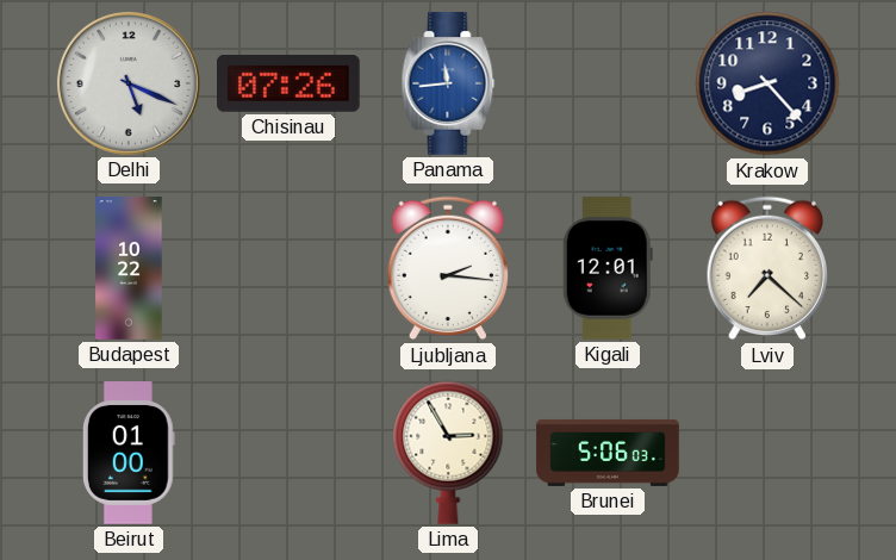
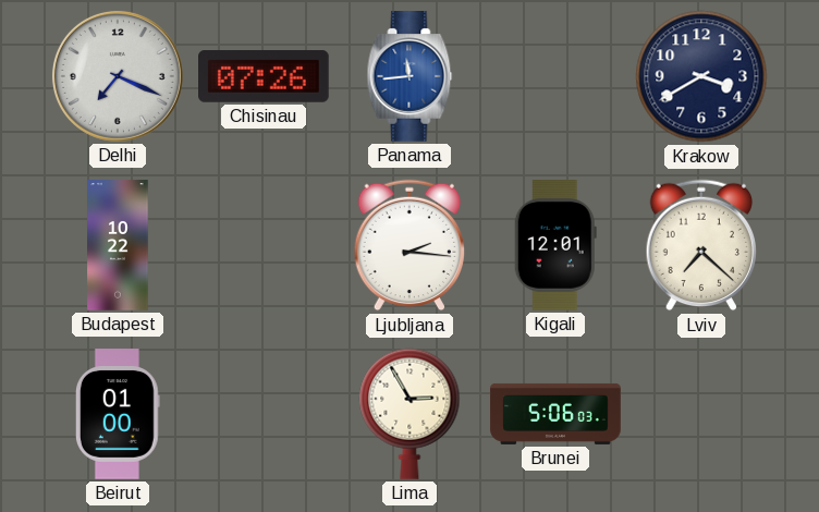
Delhi: 5:19 -> 7:19
Krakow: 8:23 -> 3:40
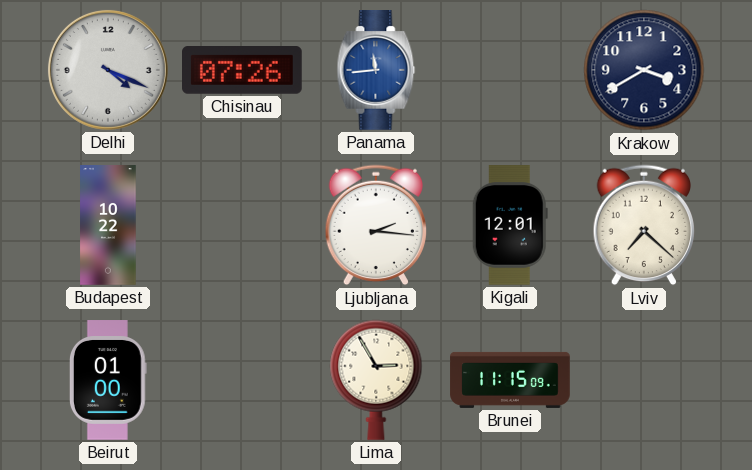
Delhi: 7:19 -> 4:19
Brunei: 5:06 -> 11:15
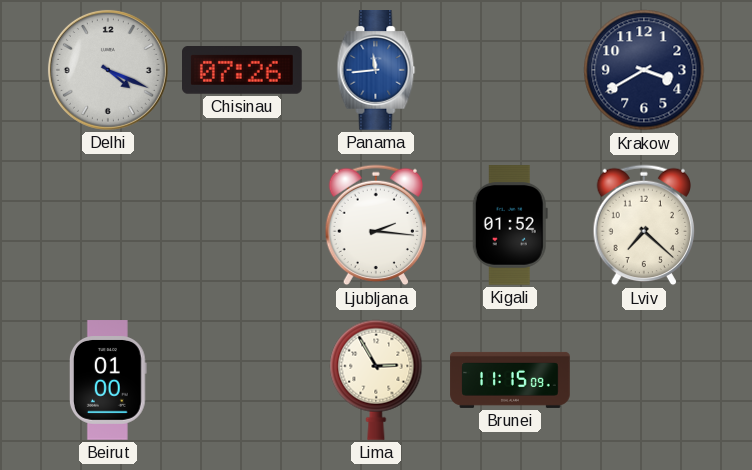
Budapest: 10:22 -> none
Kigali: 12:01 -> 01:52
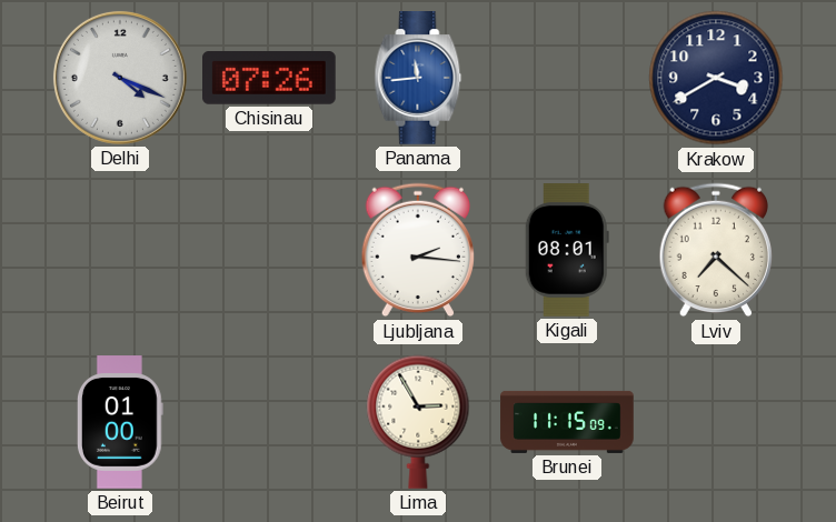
Kigali: 01:52 -> 08:01
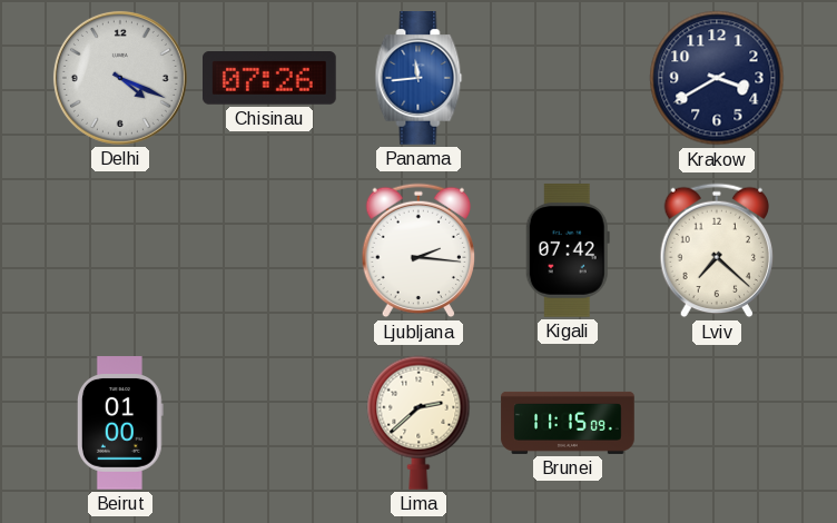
Kigali: 08:01 -> 07:42
Lima: 2:55 -> 2:38
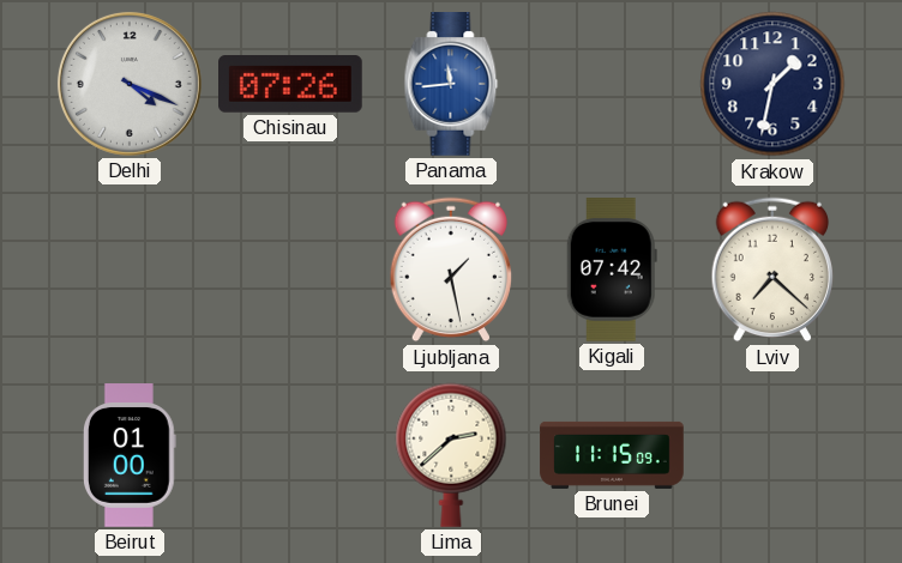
Krakow: 3:40 -> 1:32
Ljubljana: 2:16 -> 1:28
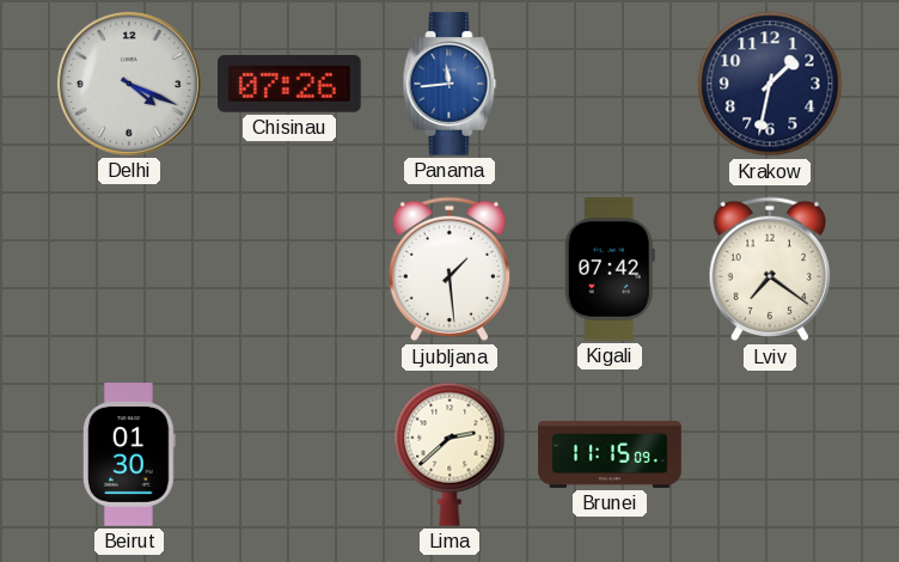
Ljubljana: 1:28 -> 1:29
Lviv: 7:22 -> 7:21
Beirut: 01:00 -> 01:30
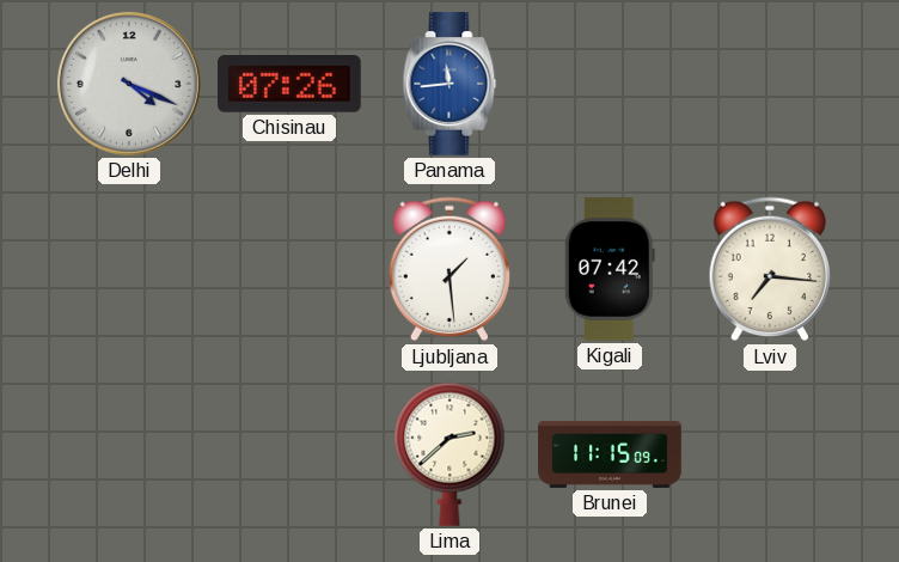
Krakow: 1:32 -> none
Lviv: 7:21 -> 7:16
Beirut: 01:30 -> none
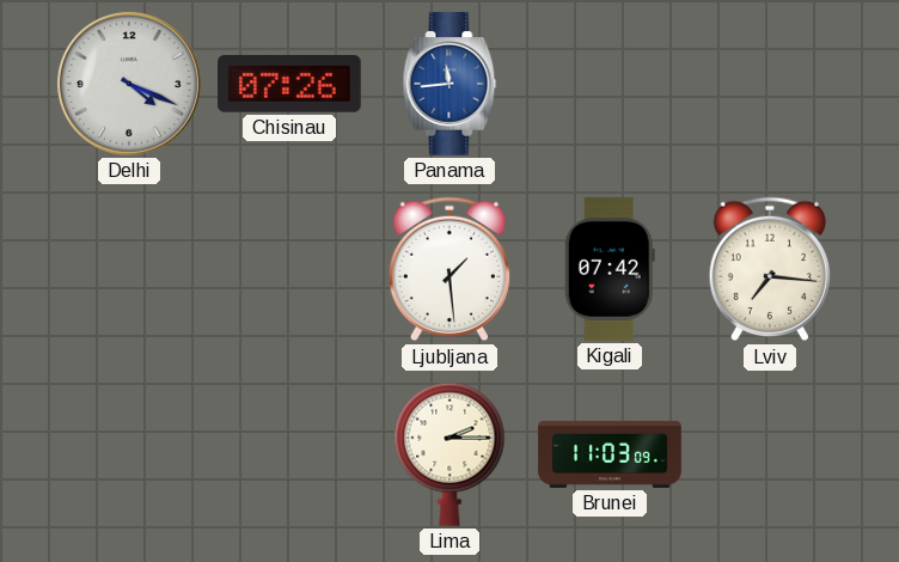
Lima: 2:38 -> 2:15
Brunei: 11:15 -> 11:03
